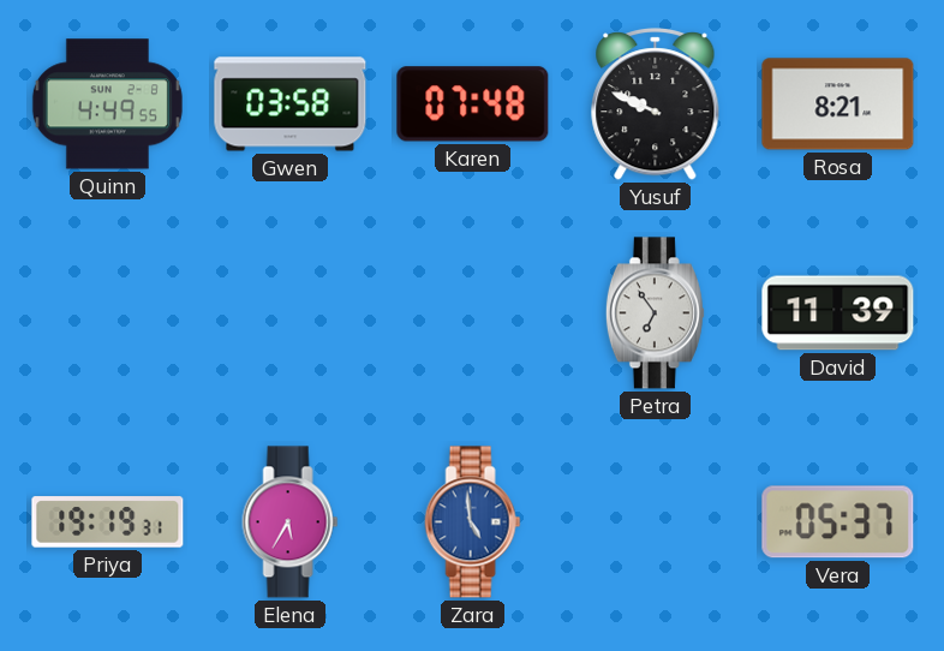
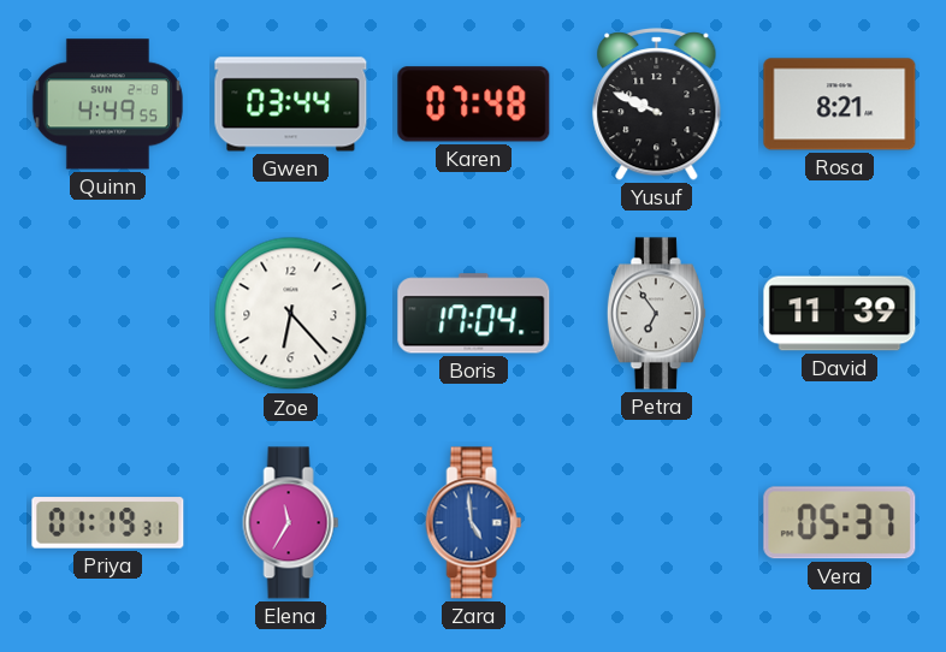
Gwen: 03:58 -> 03:44
Zoe: none -> 6:23
Boris: none -> 17:04
Priya: 19:19 -> 01:19
Elena: 5:35 -> 11:35
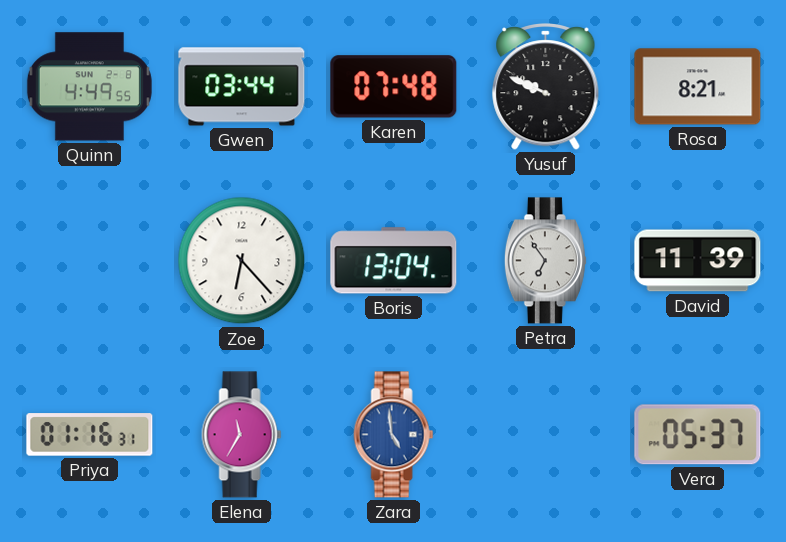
Boris: 17:04 -> 13:04
Priya: 01:19 -> 01:16
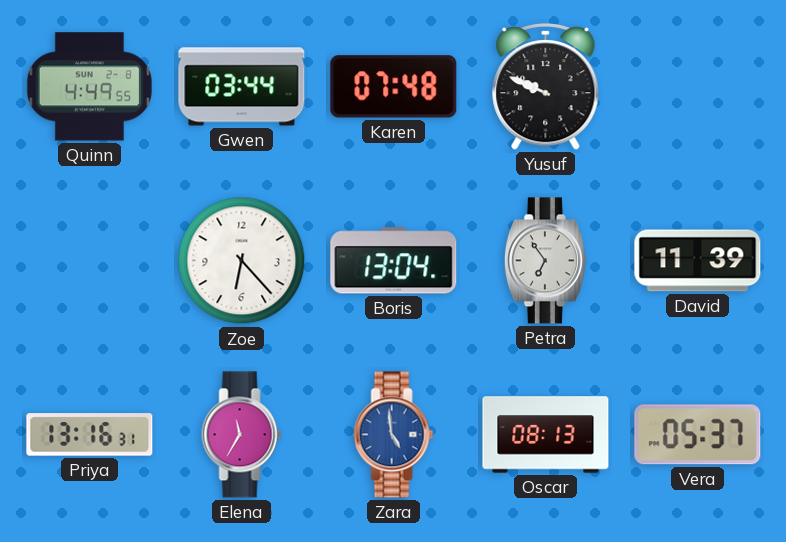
Rosa: 8:21 -> none
Priya: 01:16 -> 13:16
Oscar: none -> 08:13
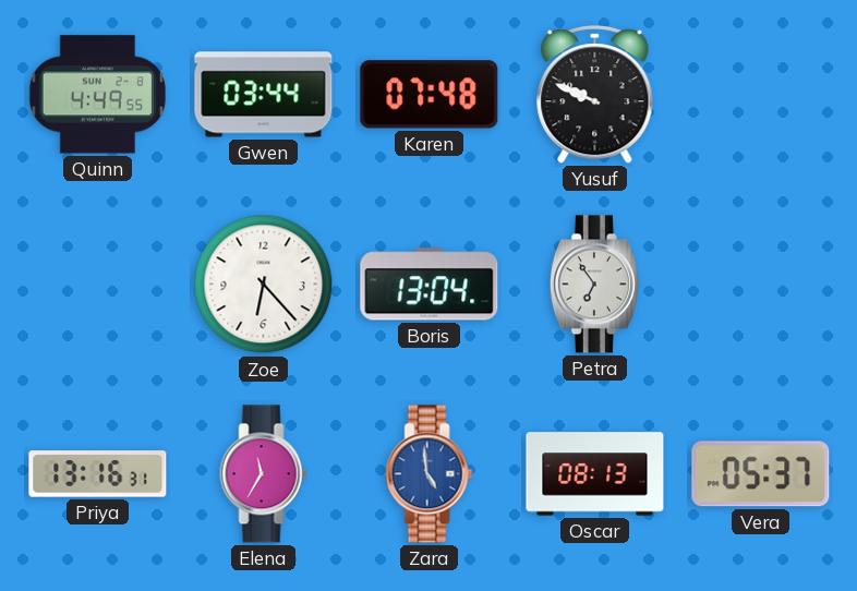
David: 11:39 -> none
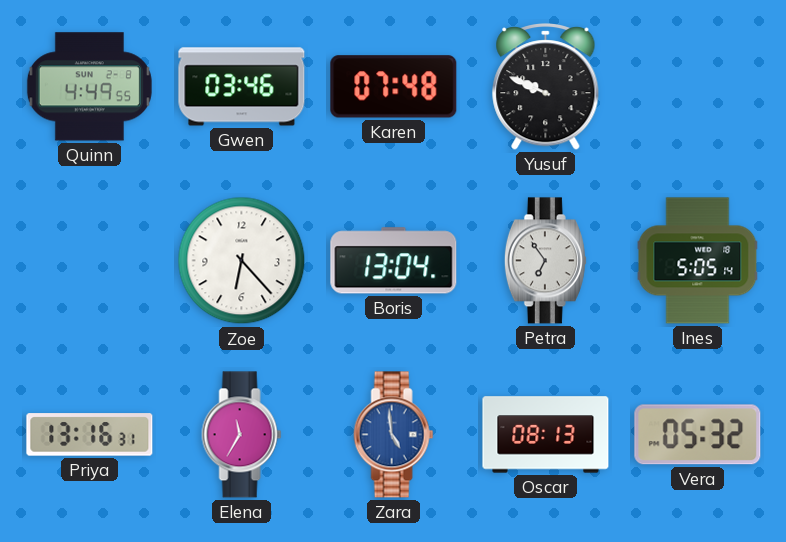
Gwen: 03:44 -> 03:46
Ines: none -> 5:05
Vera: 05:37 -> 05:32
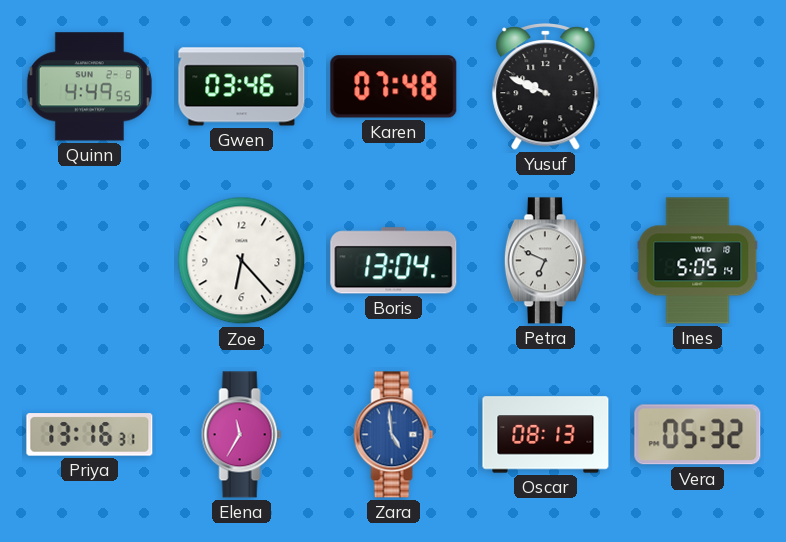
Petra: 6:54 -> 6:49
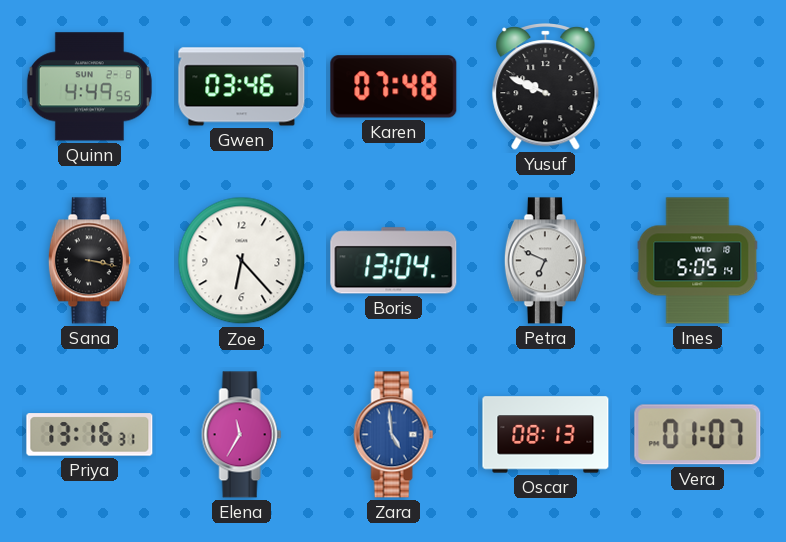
Sana: none -> 3:17
Vera: 05:32 -> 01:07
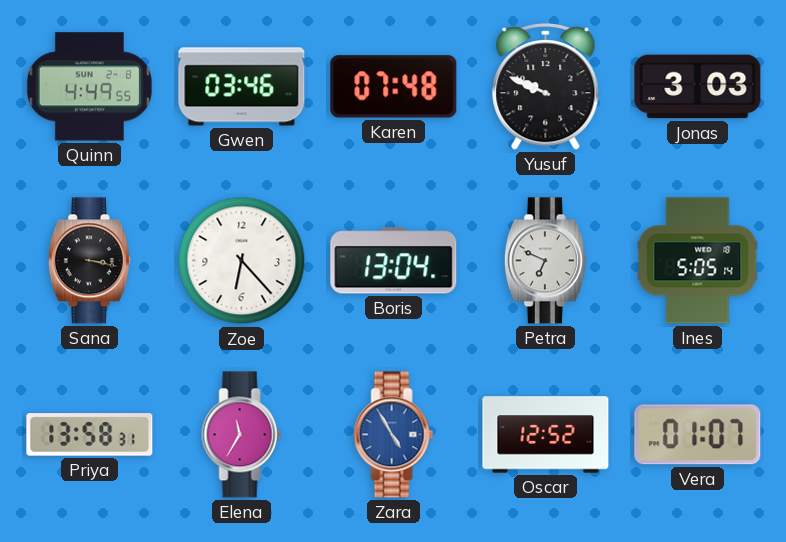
Jonas: none -> 3:03
Priya: 13:16 -> 13:58
Zara: 4:59 -> 4:55
Oscar: 08:13 -> 12:52
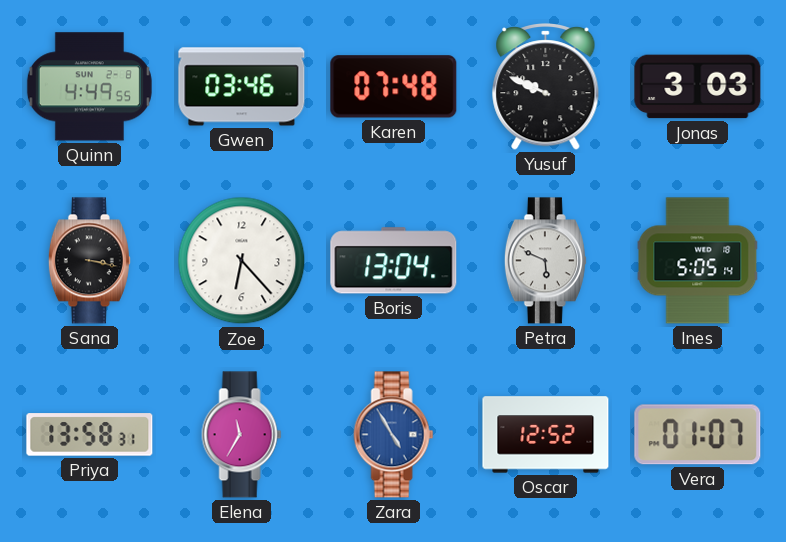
Petra: 6:49 -> 5:49
